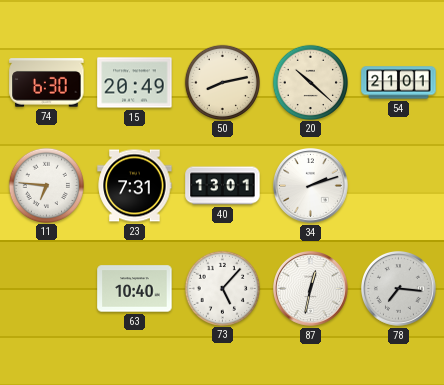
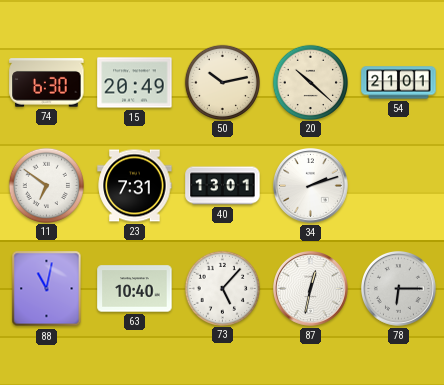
50: 8:13 -> 10:13
11: 6:46 -> 6:51
88: none -> 11:02
78: 7:16 -> 6:15
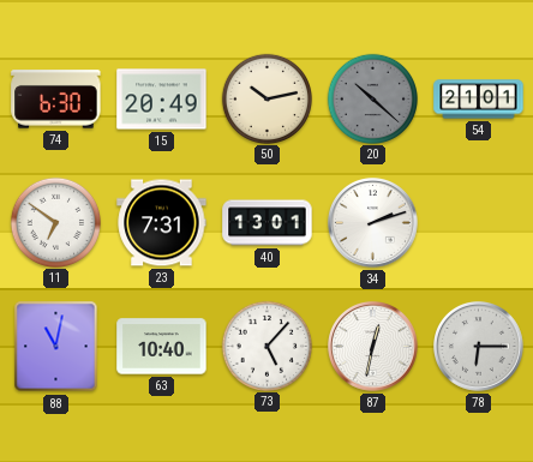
20 dial: cream -> grey
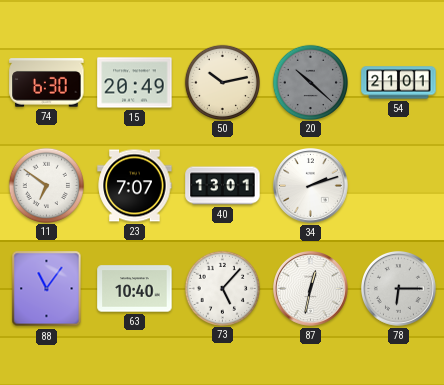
23: 7:31 -> 7:07
88: 11:02 -> 11:06
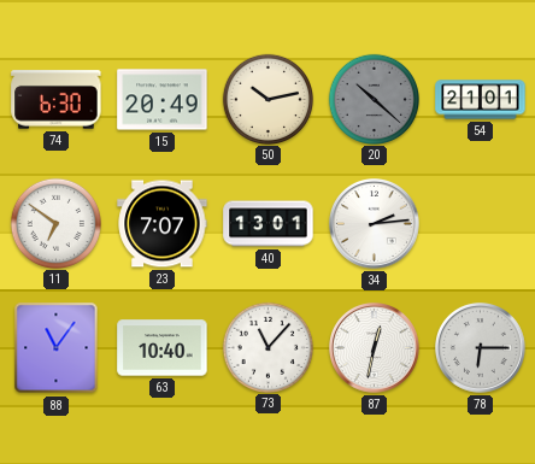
34: 2:12 -> 2:14
73: 5:07 -> 11:07
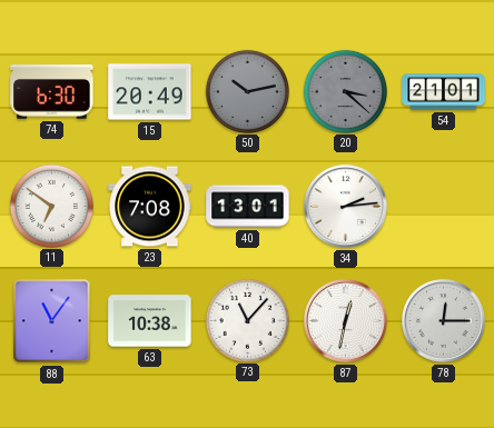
50 dial: cream -> grey
20: 10:22 -> 3:22
23: 7:07 -> 7:08
63: 10:40 -> 10:38
78: 6:15 -> 12:15
